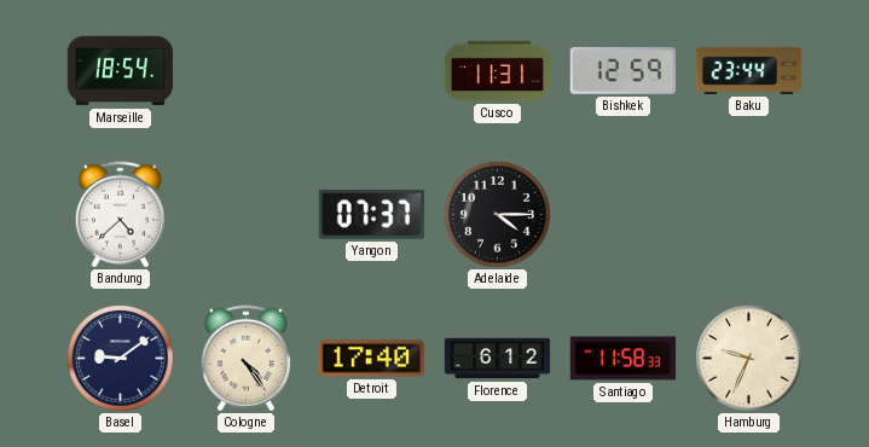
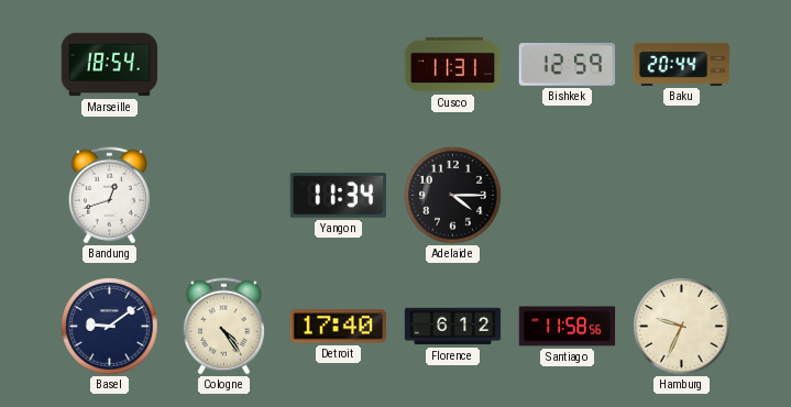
Baku: 23:44 -> 20:44
Bandung: 4:38 -> 12:42
Yangon: 07:37 -> 11:34
Santiago: 11:58:33 -> 11:58:56
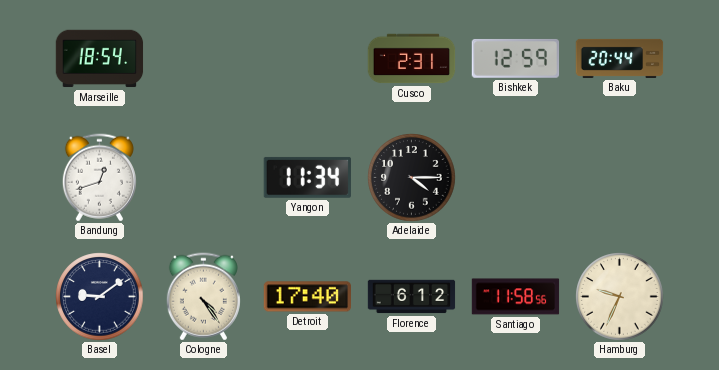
Cusco: 11:31 -> 2:31
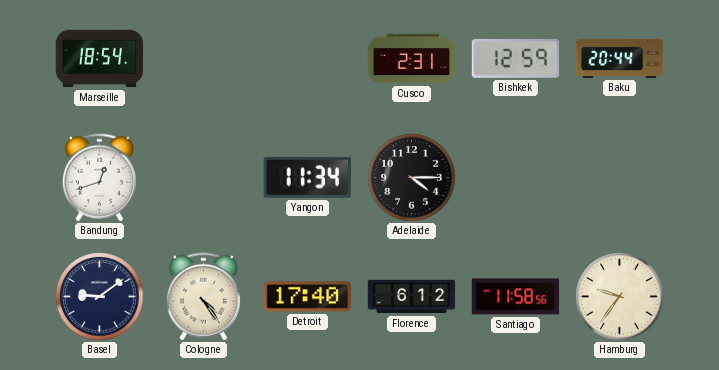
Hamburg: 9:34 -> 9:36
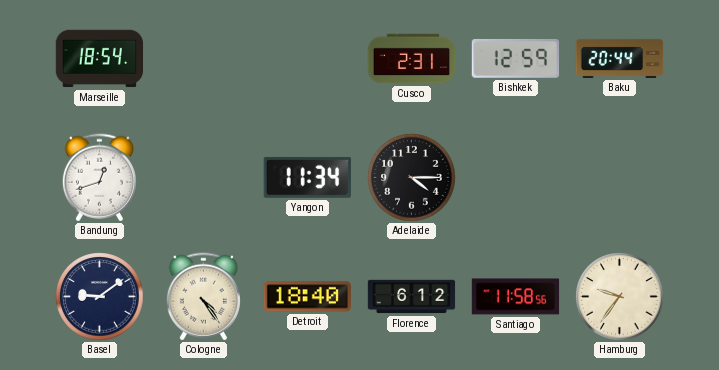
Detroit: 17:40 -> 18:40
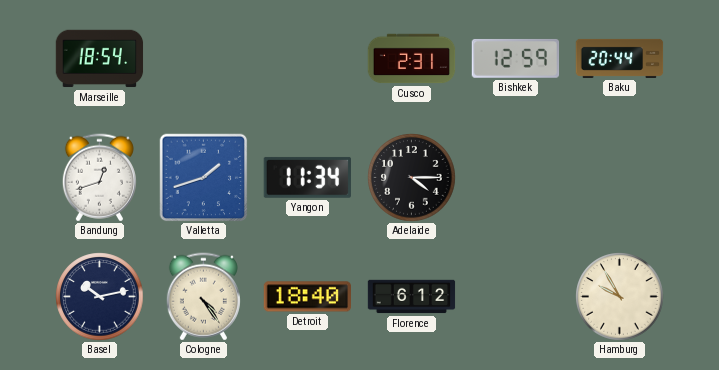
Valletta: none -> 1:42
Basel: 9:09 -> 10:13
Santiago: 11:58 -> none
Hamburg: 9:36 -> 9:55
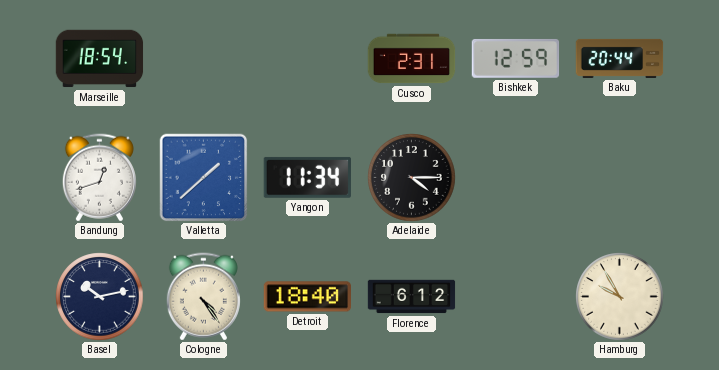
Valletta: 1:42 -> 1:38
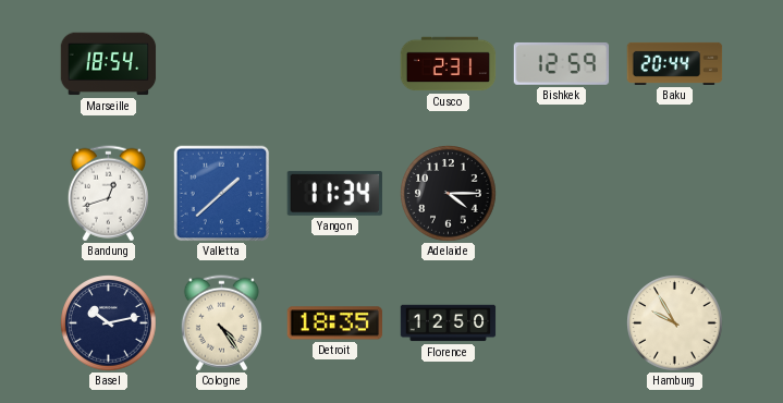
Detroit: 18:40 -> 18:35
Florence: 6:12 -> 12:50
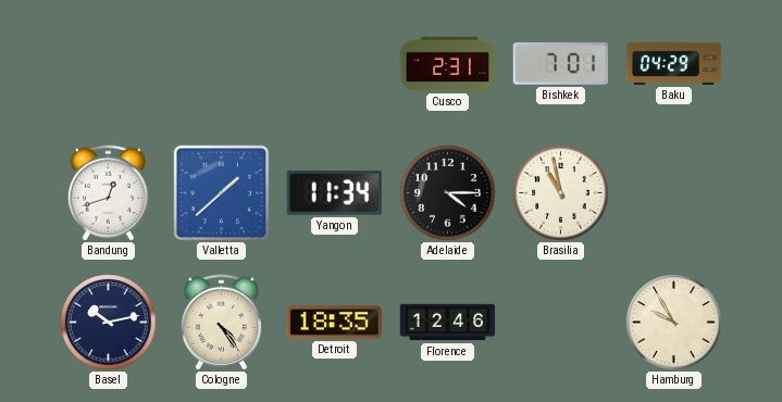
Marseille: 18:54 -> none
Bishkek: 12:59 -> 7:01
Baku: 20:44 -> 04:29
Brasilia: none -> 10:58
Florence: 12:50 -> 12:46
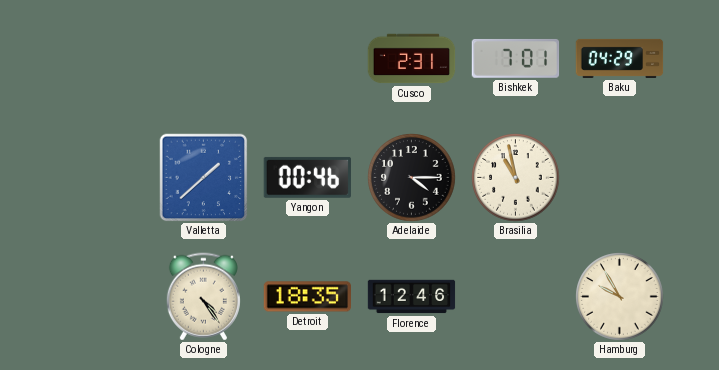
Bandung: 12:42 -> none
Yangon: 11:34 -> 00:46
Basel: 10:13 -> none
